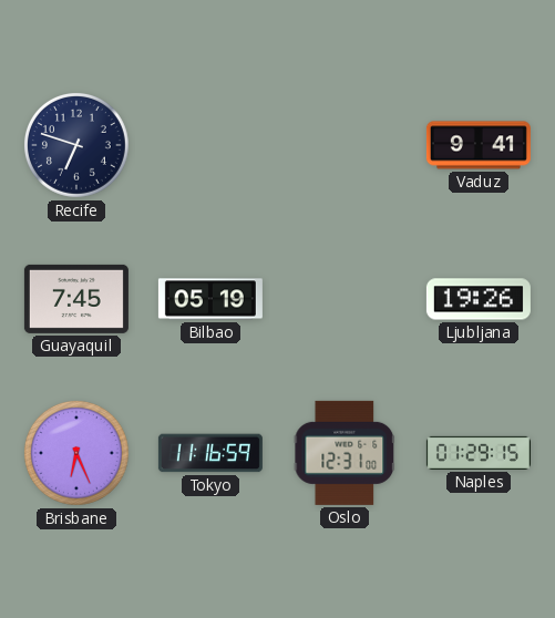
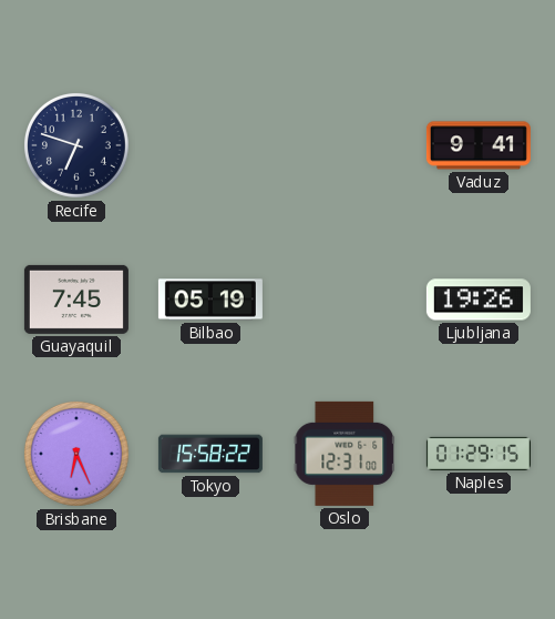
Tokyo: 11:16 -> 15:58
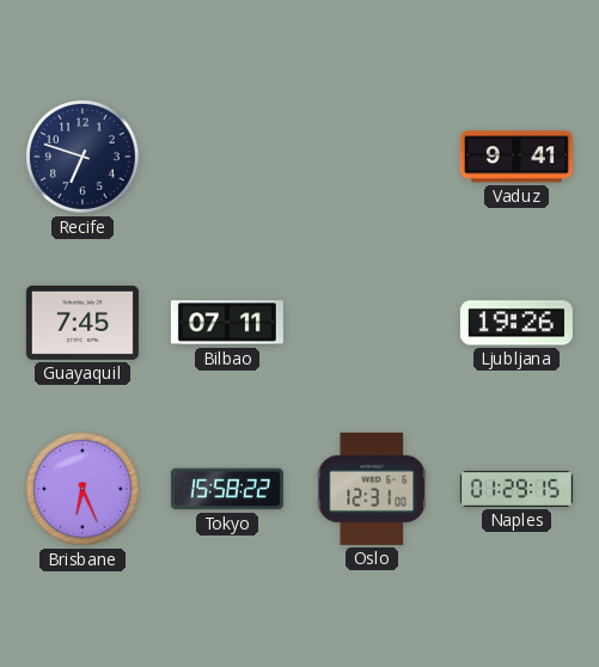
Bilbao: 05:19 -> 07:11
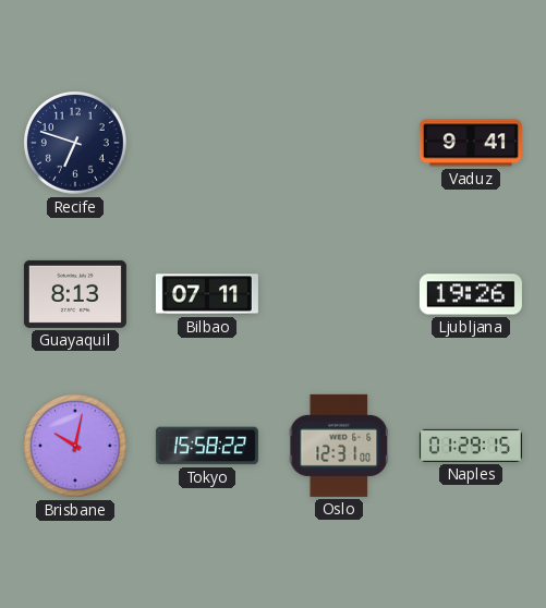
Guayaquil: 7:45 -> 8:13
Brisbane: 6:26 -> 10:02
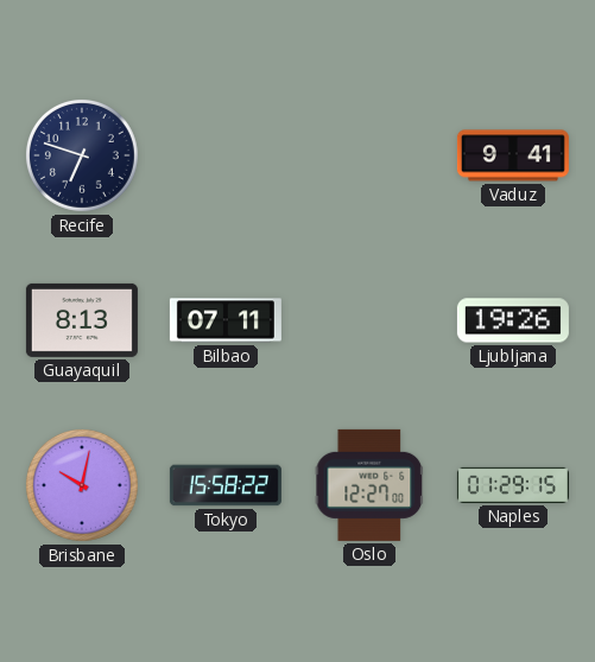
Oslo: 12:31 -> 12:27
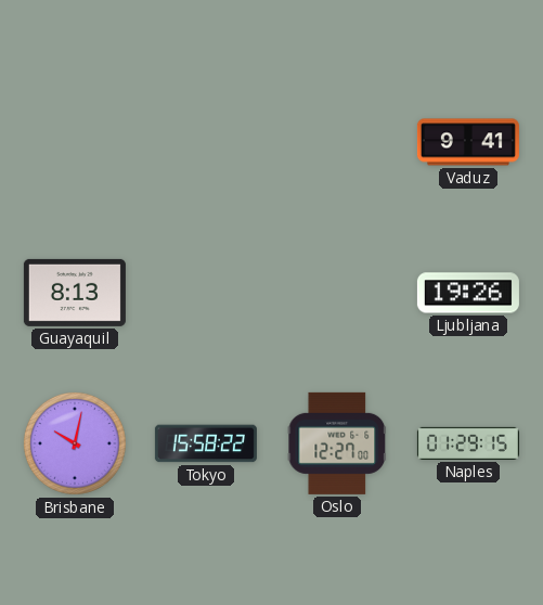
Recife: 6:48 -> none
Bilbao: 07:11 -> none
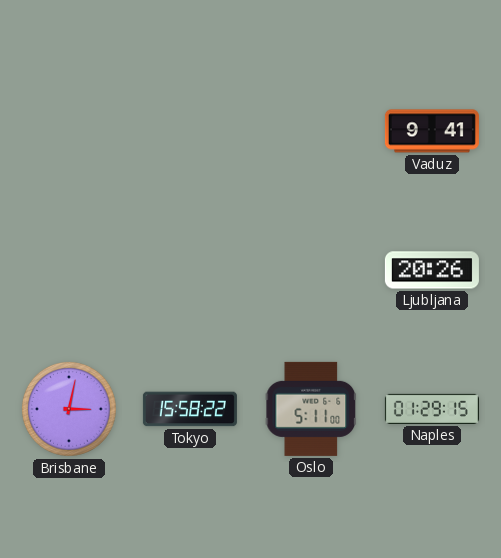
Guayaquil: 8:13 -> none
Ljubljana: 19:26 -> 20:26
Brisbane: 10:02 -> 3:02
Oslo: 12:27 -> 5:11
